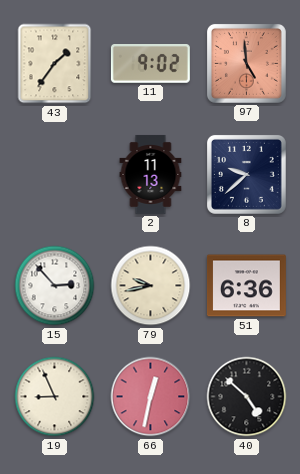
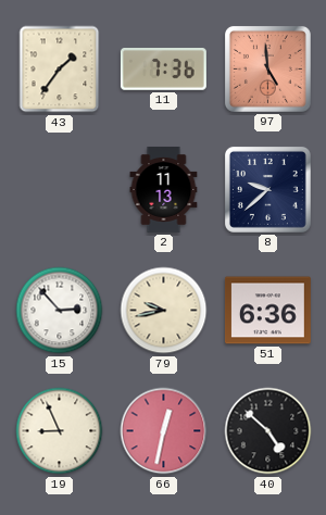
11: 9:02 -> 7:36
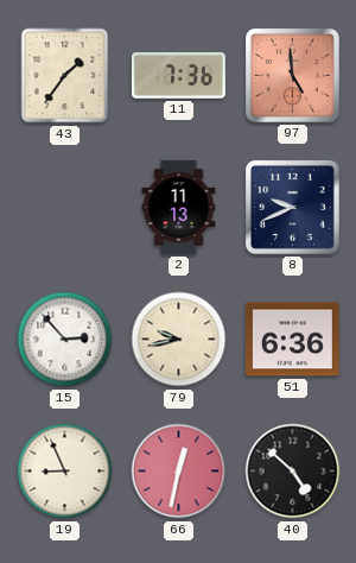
8: 9:38 -> 9:41
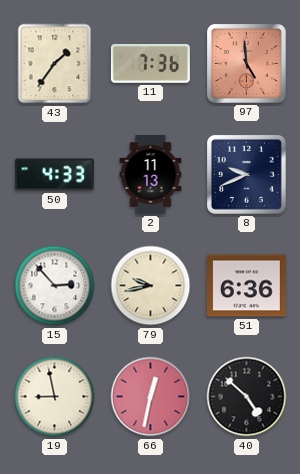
50: none -> 4:33
19: 8:56 -> 8:58
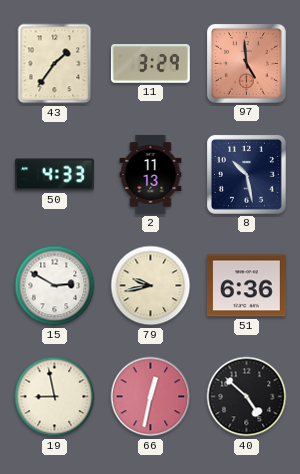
11: 7:36 -> 3:29
8: 9:41 -> 10:28
15: 2:53 -> 2:50
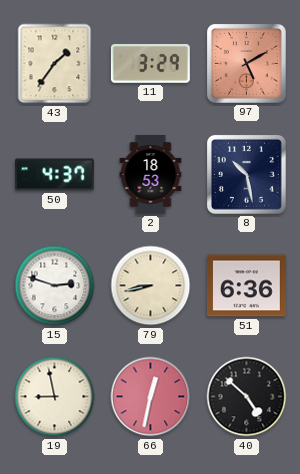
97: 4:59 -> 5:10
50: 4:33 -> 4:37
2: 11:13 -> 18:53
15: 2:50 -> 2:48
79: 9:43 -> 8:43
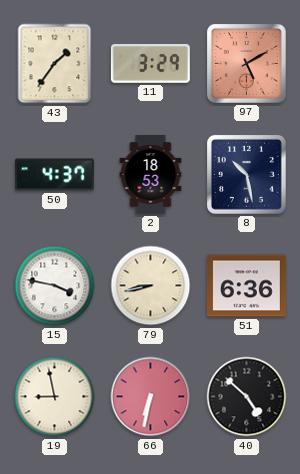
15: 2:48 -> 3:47
66: 12:32 -> 6:32
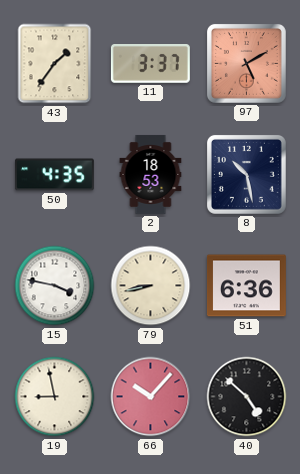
11: 3:29 -> 3:37
50: 4:37 -> 4:35
66: 6:32 -> 10:07
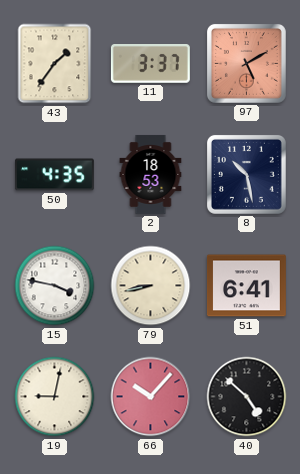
51: 6:36 -> 6:41
19: 8:58 -> 9:02
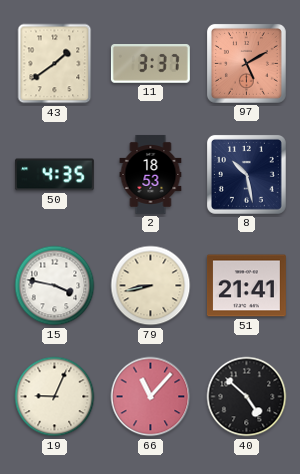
43: 1:36 -> 1:39
51: 6:41 -> 21:41
19: 9:02 -> 9:04
66: 10:07 -> 11:07
